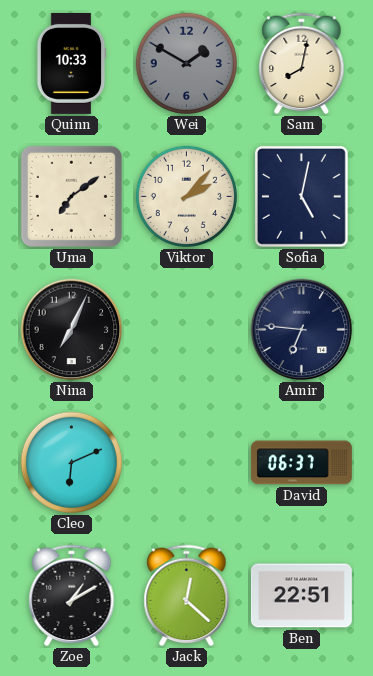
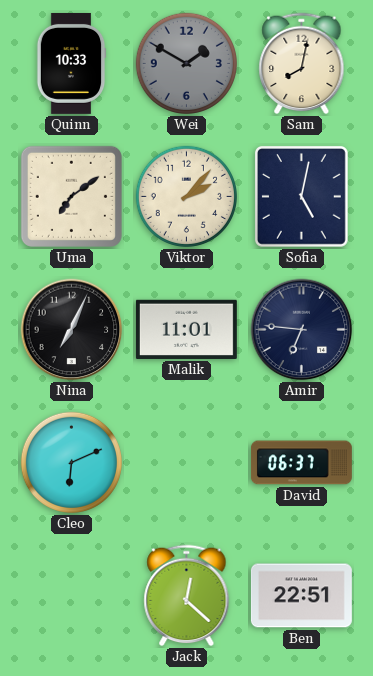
Malik: none -> 11:01
Zoe: 1:10 -> none
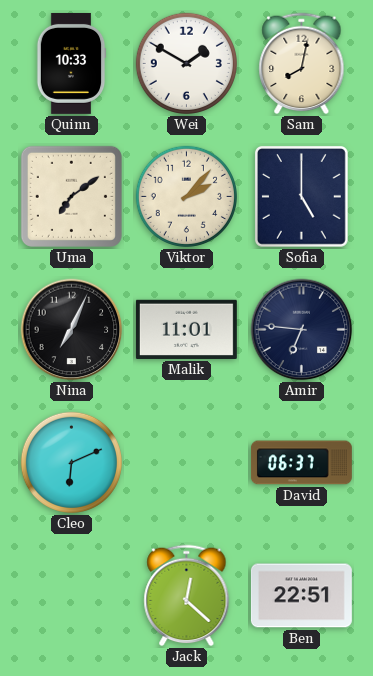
Wei dial: grey -> white
Sofia: 5:02 -> 5:00
